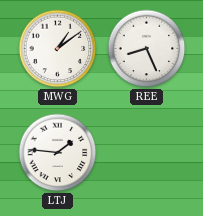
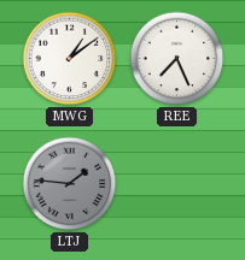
REE: 8:26 -> 7:26
LTJ dial: white -> grey
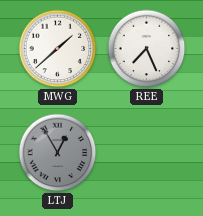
MWG: 1:09 -> 1:38
LTJ: 1:46 -> 12:55
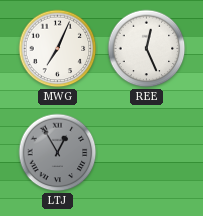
MWG: 1:38 -> 7:04
REE: 7:26 -> 12:26
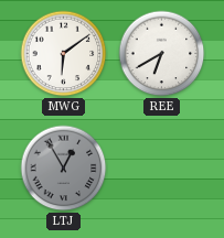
MWG: 7:04 -> 6:09
REE: 12:26 -> 6:40
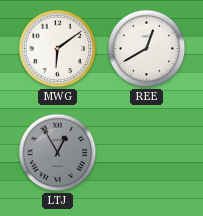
REE: 6:40 -> 12:40
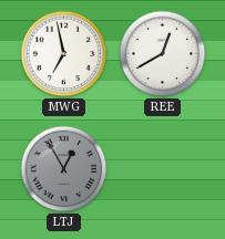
MWG: 6:09 -> 6:58
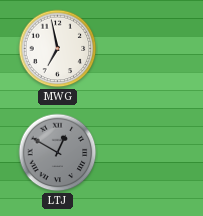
REE: 12:40 -> none
LTJ: 12:55 -> 12:50
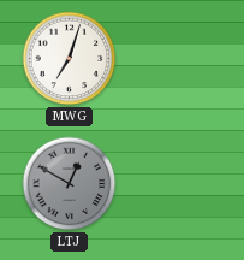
MWG: 6:58 -> 7:03
